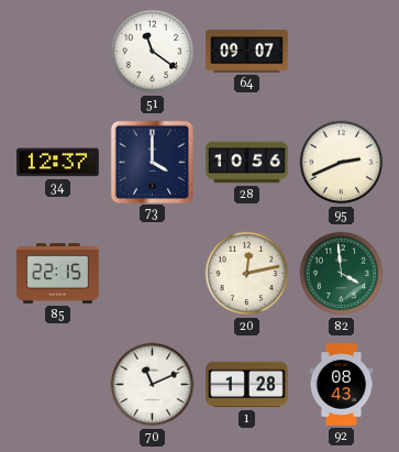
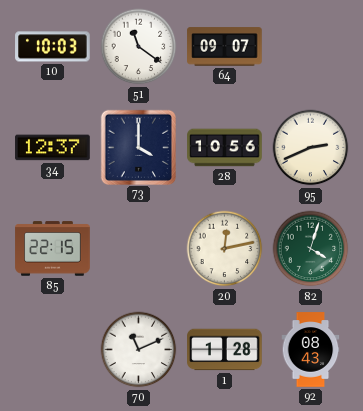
10: none -> 10:03
82: 3:59 -> 4:03
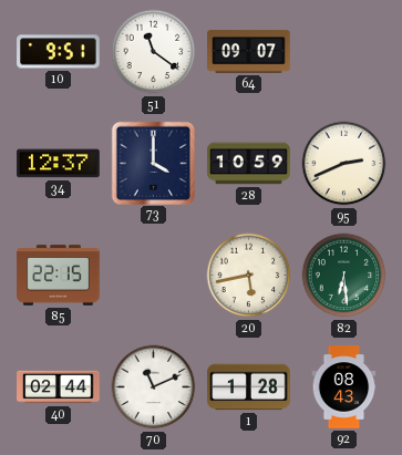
10: 10:03 -> 9:51
28: 10:56 -> 10:59
20: 12:13 -> 5:43
82: 4:03 -> 6:29
40: none -> 02:44
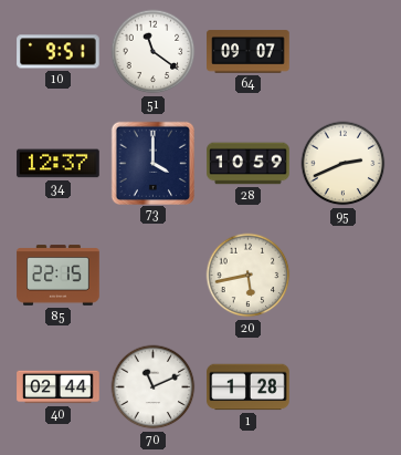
82: 6:29 -> none
92: 08:43 -> none
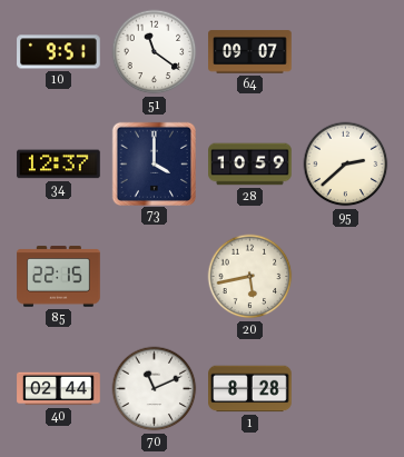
95: 2:41 -> 2:38
1: 1:28 -> 8:28
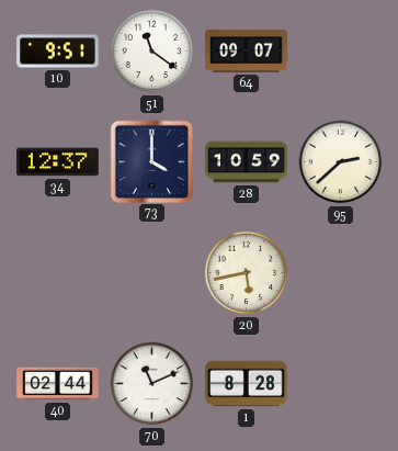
85: 22:15 -> none
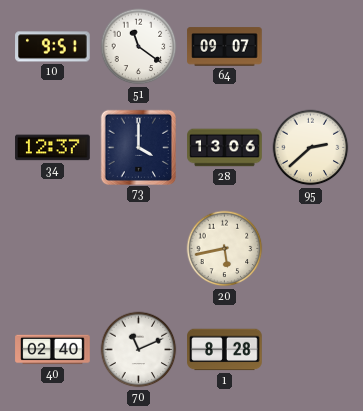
28: 10:59 -> 13:06
40: 02:44 -> 02:40
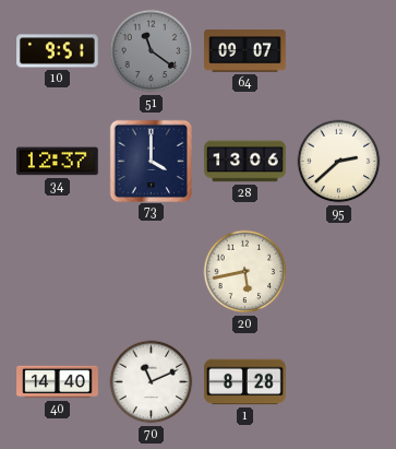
51 dial: white -> grey
40: 02:40 -> 14:40
